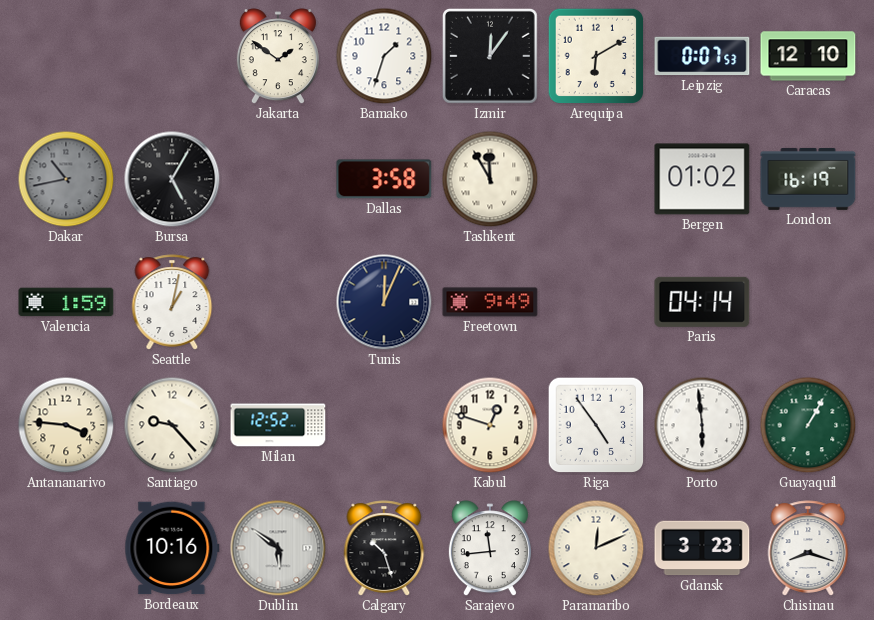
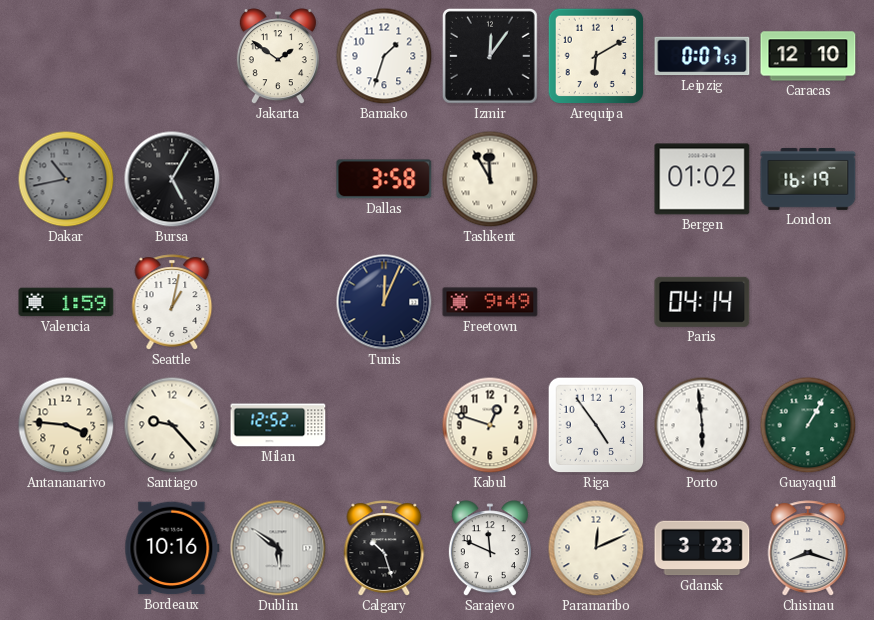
Sarajevo: 11:44 -> 11:49
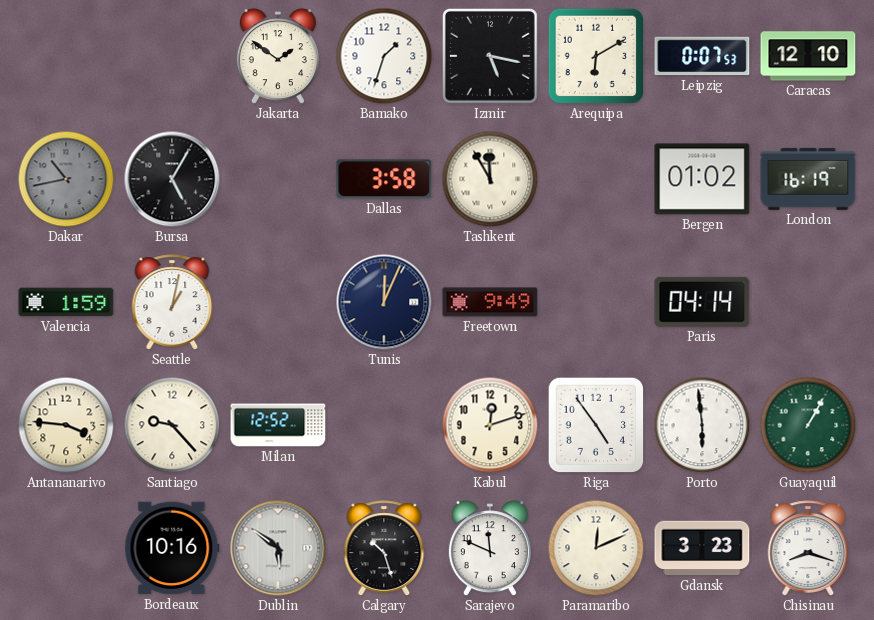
Izmir: 12:06 -> 5:17
Kabul: 12:48 -> 12:12
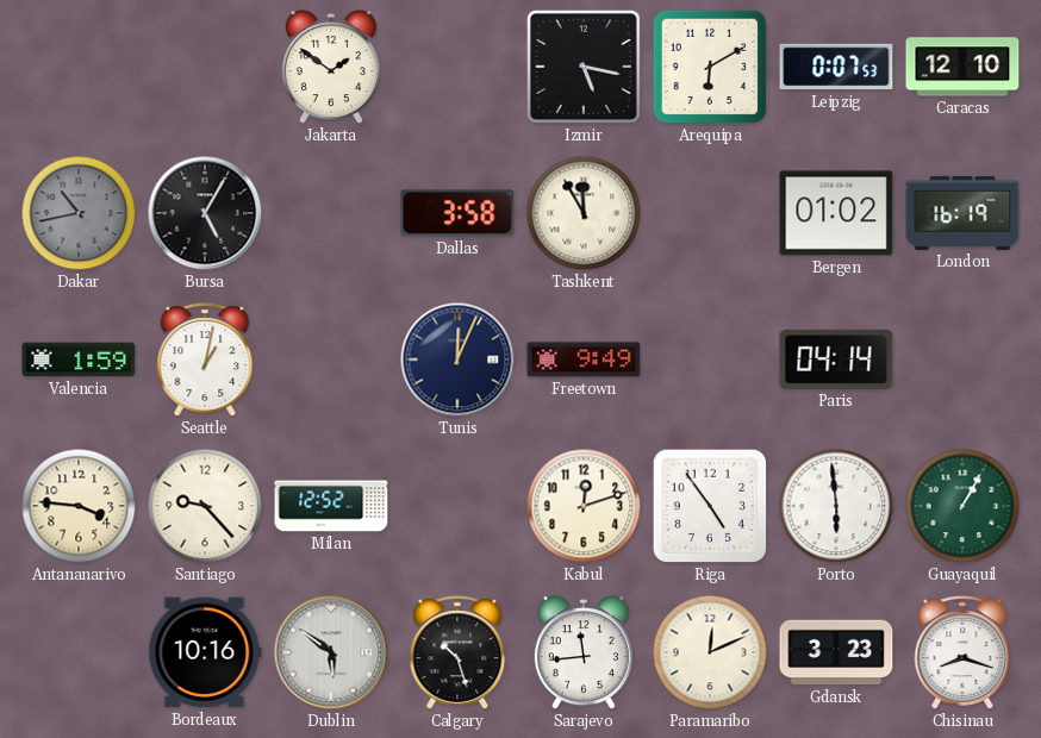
Bamako: 1:33 -> none
Sarajevo: 11:49 -> 11:44
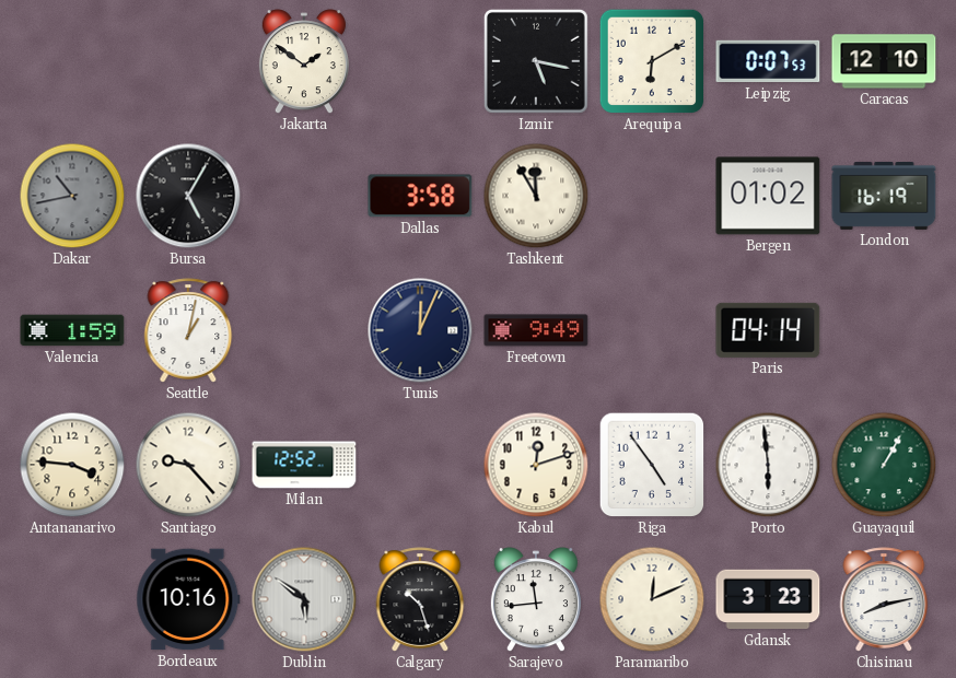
Chisinau: 8:18 -> 8:13
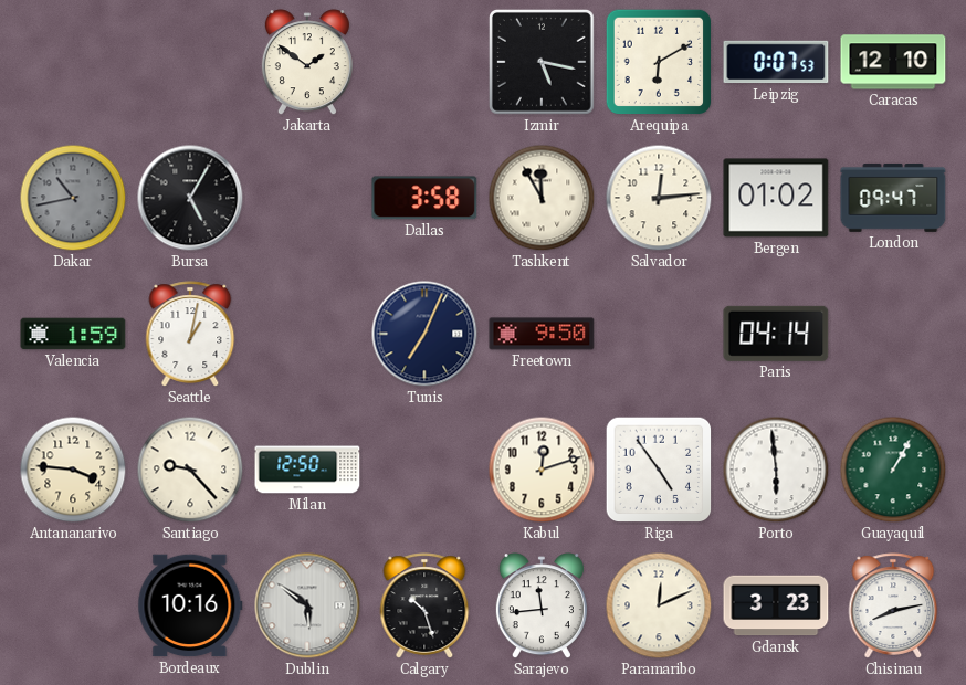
Salvador: none -> 12:14
London: 16:19 -> 09:47
Tunis: 12:04 -> 7:04
Freetown: 9:49 -> 9:50
Milan: 12:52 -> 12:50
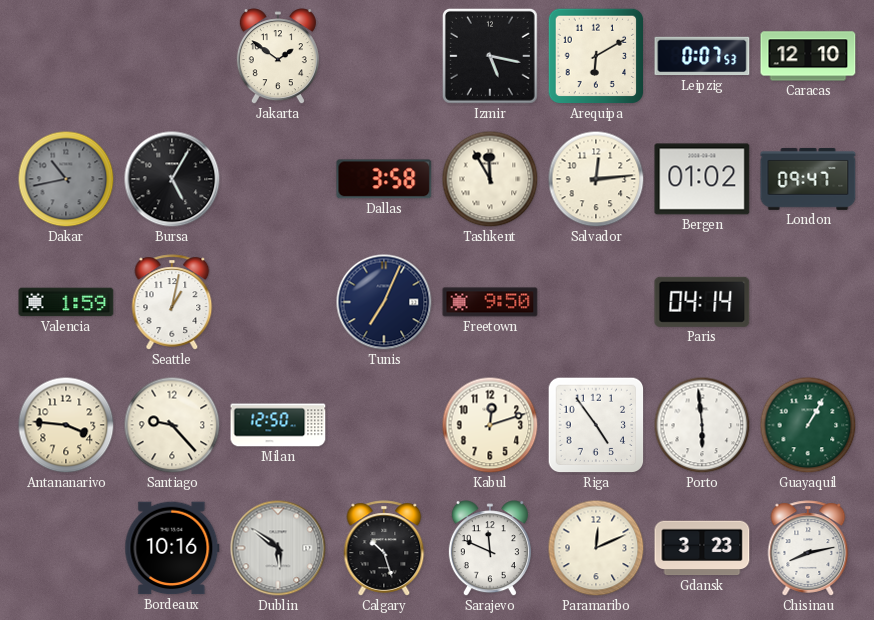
Sarajevo: 11:44 -> 11:49
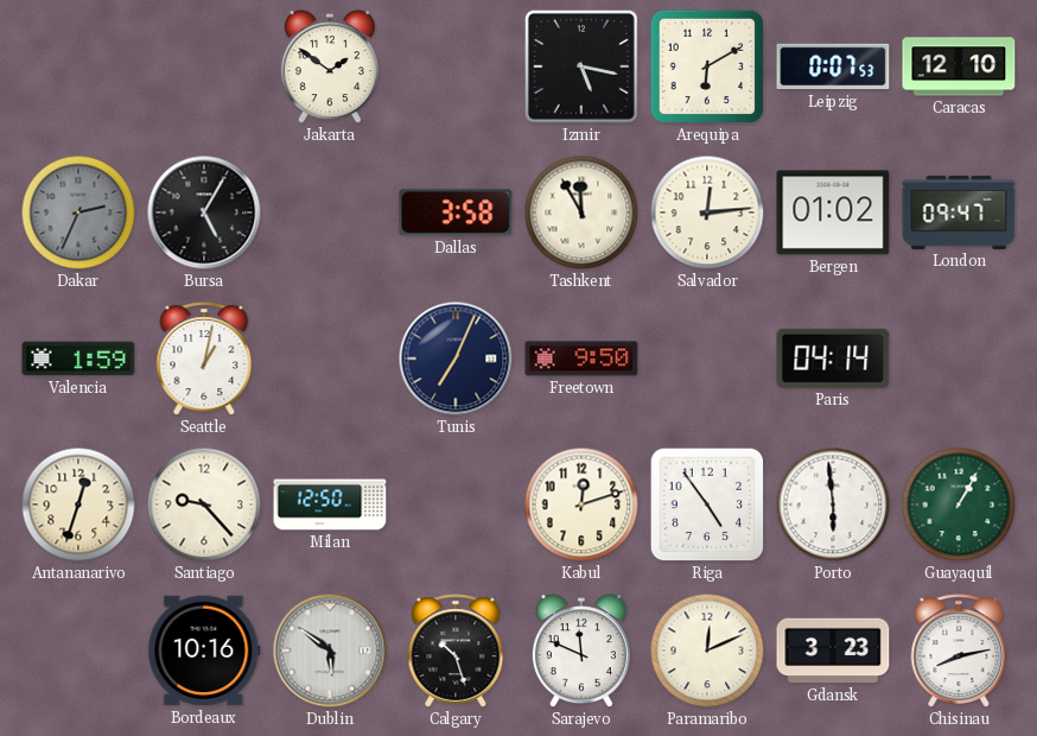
Dakar: 10:43 -> 2:34
Antananarivo: 3:46 -> 12:33
